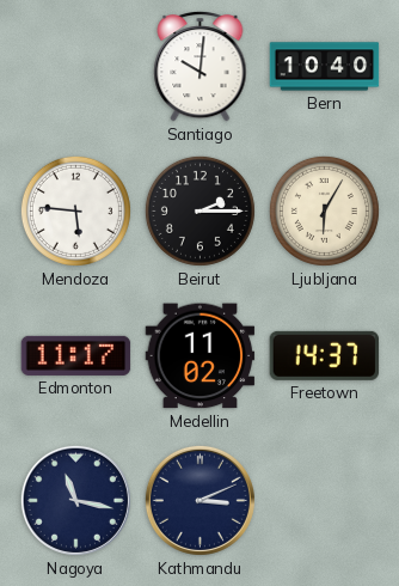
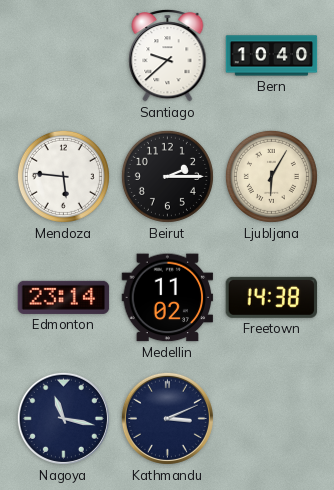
Santiago: 10:01 -> 9:38
Edmonton: 11:17 -> 23:14
Freetown: 14:37 -> 14:38
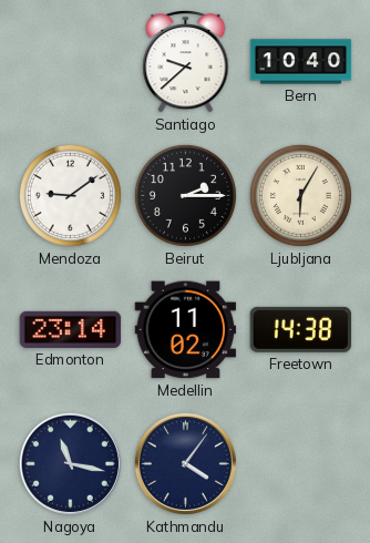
Mendoza: 5:46 -> 9:09
Kathmandu: 3:11 -> 4:06
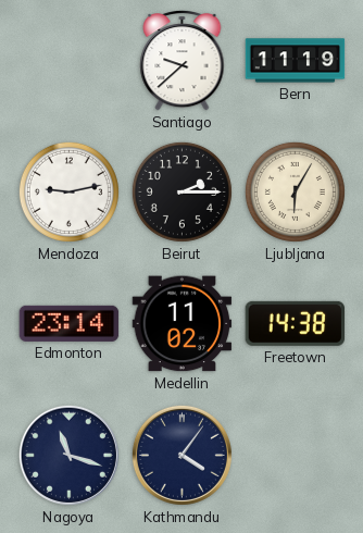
Bern: 10:40 -> 11:19
Mendoza: 9:09 -> 9:13
Nagoya: 11:17 -> 11:18
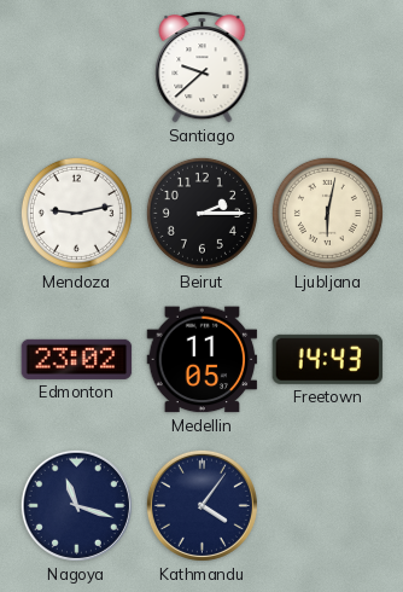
Bern: 11:19 -> none
Ljubljana: 6:05 -> 6:02
Edmonton: 23:14 -> 23:02
Medellin: 11:02 -> 11:05
Freetown: 14:38 -> 14:43
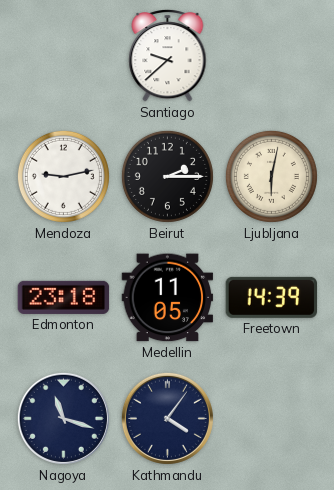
Edmonton: 23:02 -> 23:18
Freetown: 14:43 -> 14:39
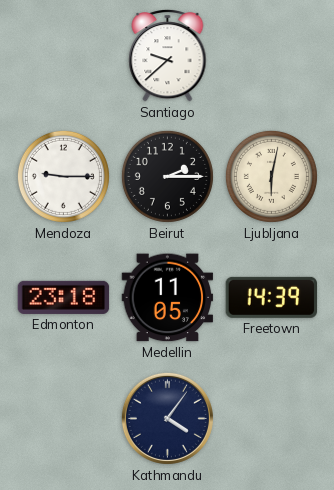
Mendoza: 9:13 -> 9:15
Nagoya: 11:18 -> none
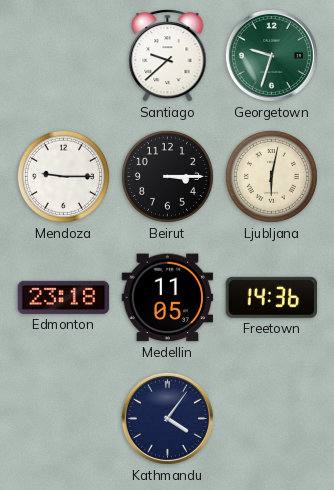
Georgetown: none -> 9:33
Beirut: 2:15 -> 3:15
Freetown: 14:39 -> 14:36
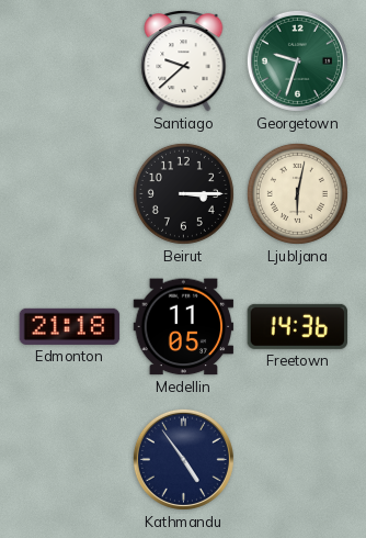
Mendoza: 9:15 -> none
Edmonton: 23:18 -> 21:18
Kathmandu: 4:06 -> 4:54
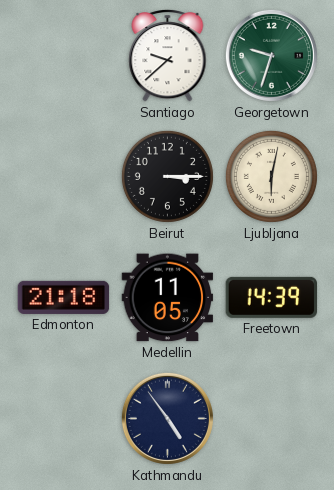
Freetown: 14:36 -> 14:39
